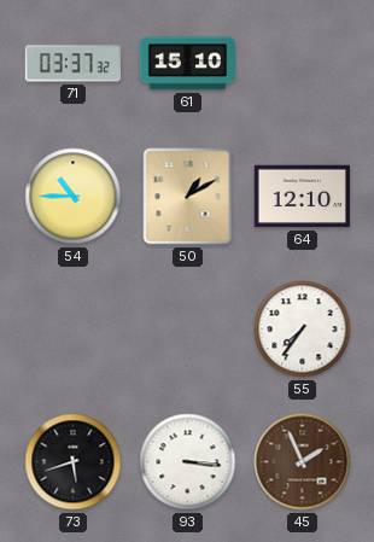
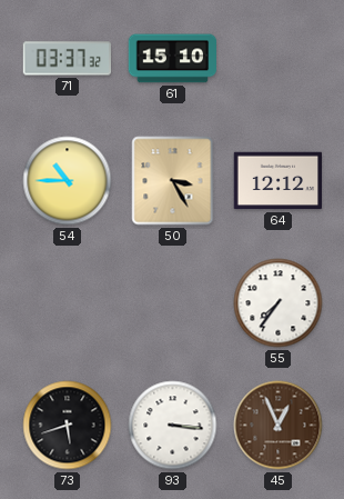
50: 1:10 -> 3:25
64: 12:10 -> 12:12
45: 1:56 -> 12:56
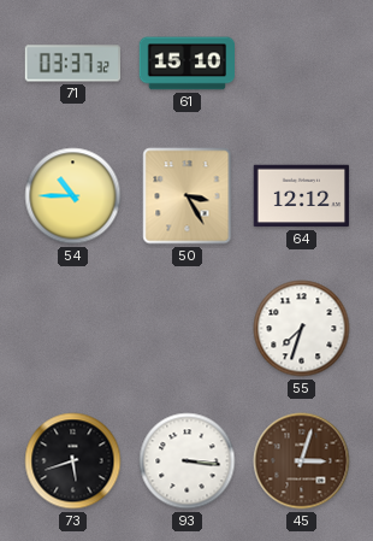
55: 7:36 -> 7:33
45: 12:56 -> 3:03
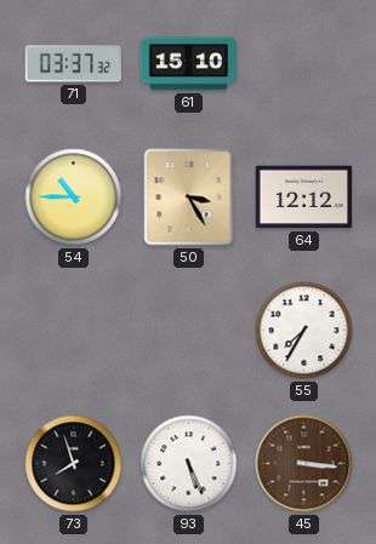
55: 7:33 -> 7:35
73: 5:42 -> 7:57
93: 3:16 -> 5:26
45: 3:03 -> 3:16
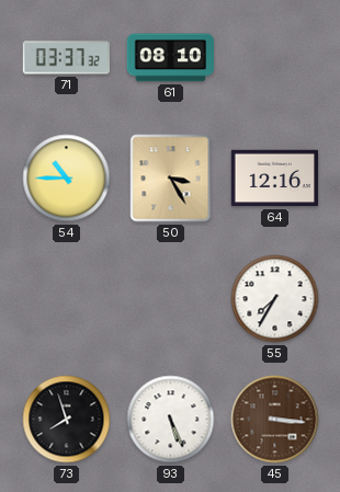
61: 15:10 -> 08:10
64: 12:12 -> 12:16
